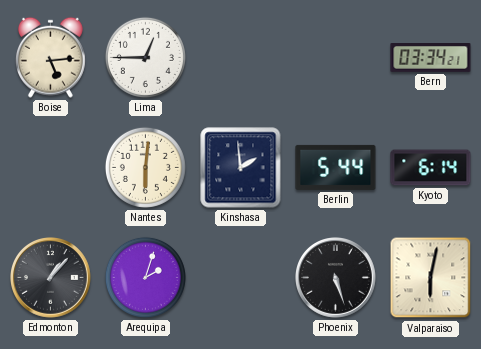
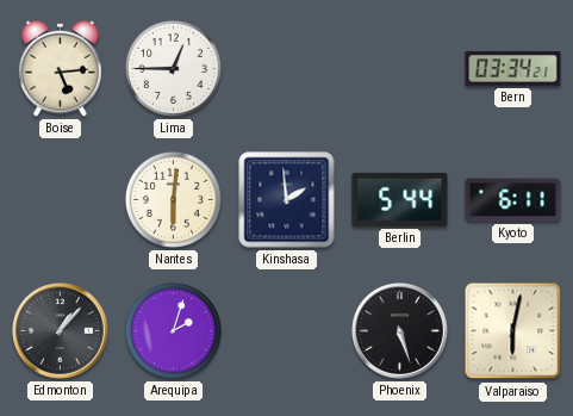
Kyoto: 6:14 -> 6:11
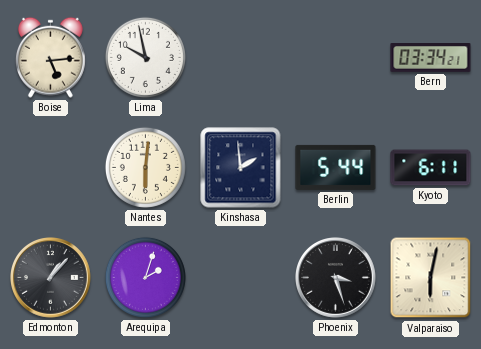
Lima: 12:45 -> 9:58
Phoenix: 5:27 -> 3:27
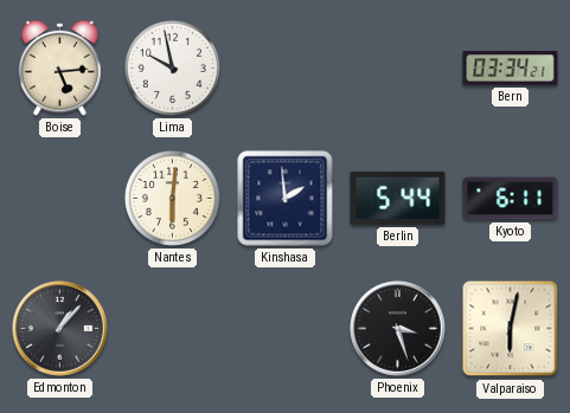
Arequipa: 2:03 -> none
